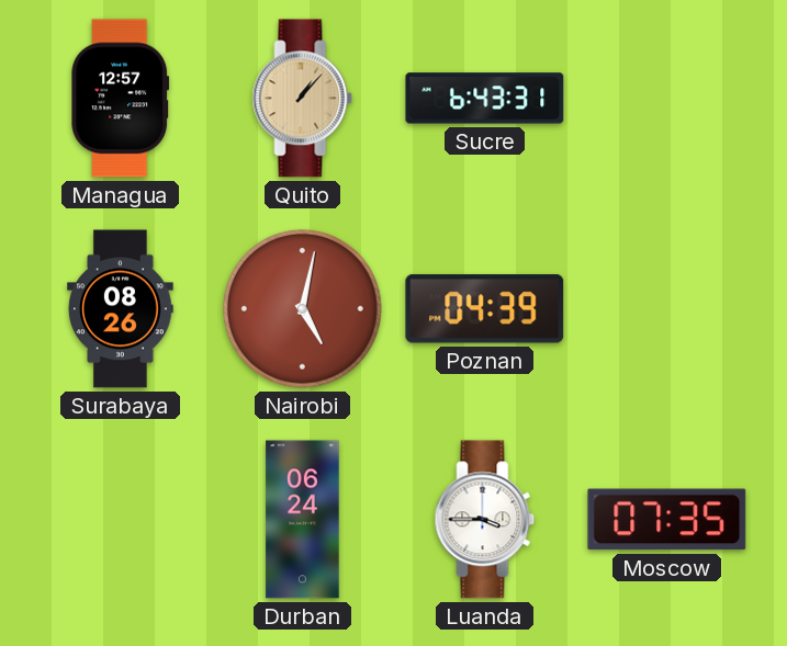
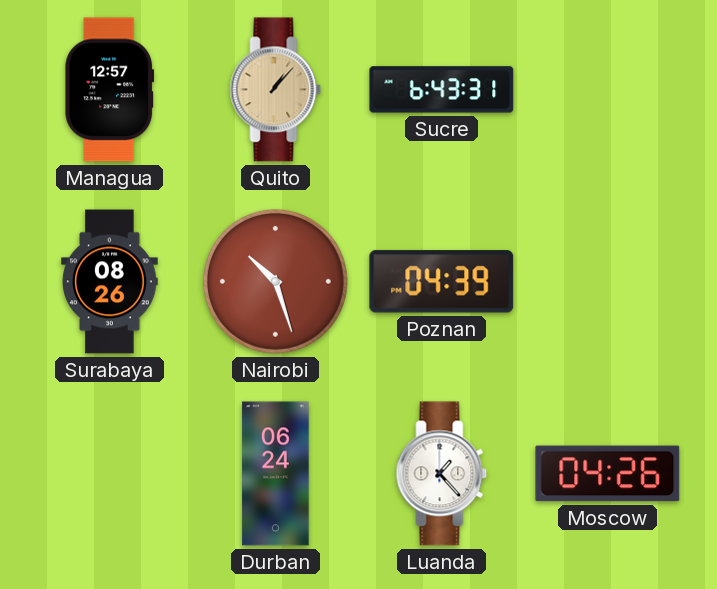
Nairobi: 5:02 -> 10:27
Luanda: 3:45 -> 1:23
Moscow: 07:35 -> 04:26
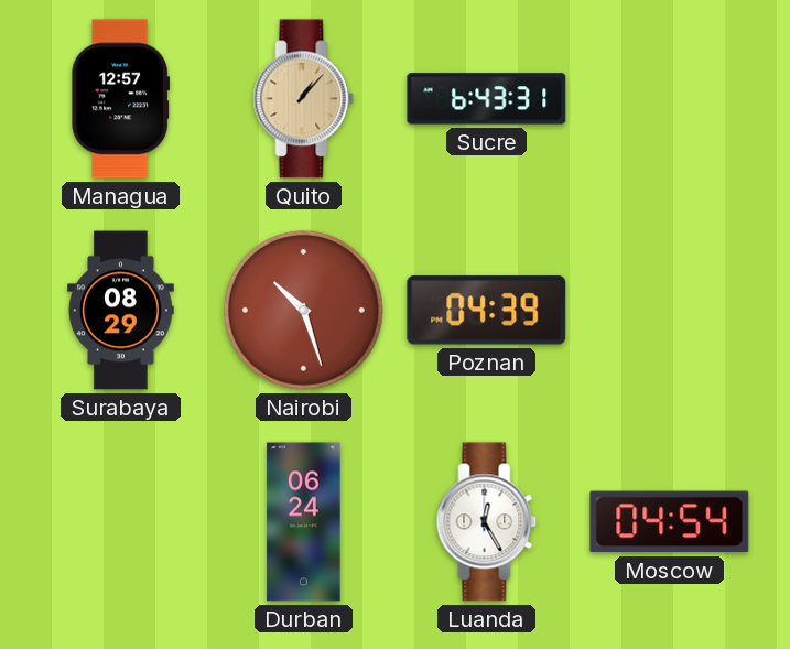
Surabaya: 08:26 -> 08:29
Luanda: 1:23 -> 12:25
Moscow: 04:26 -> 04:54
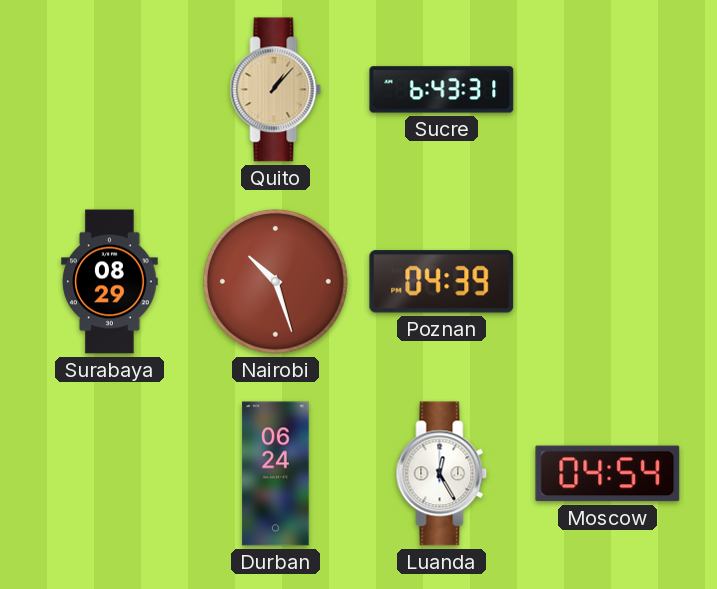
Managua: 12:57 -> none
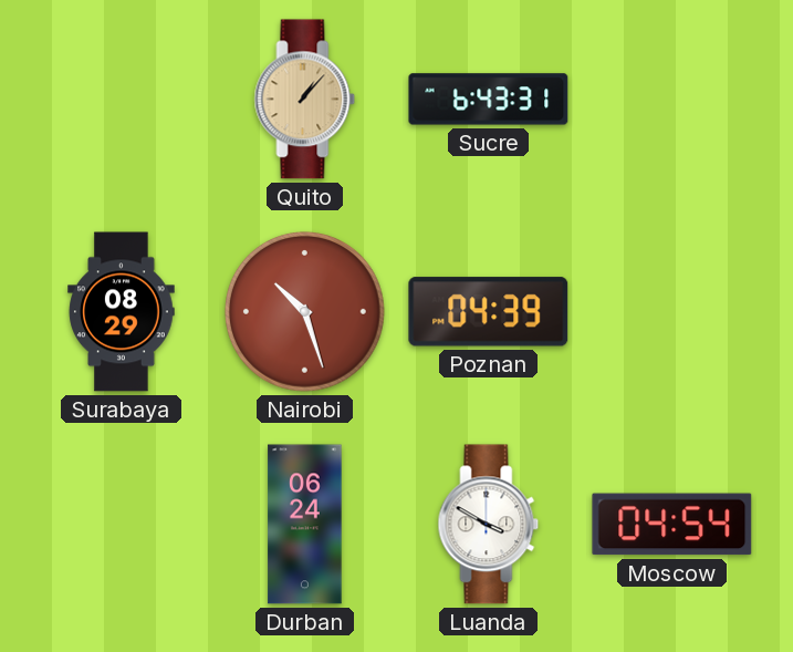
Luanda: 12:25 -> 3:50
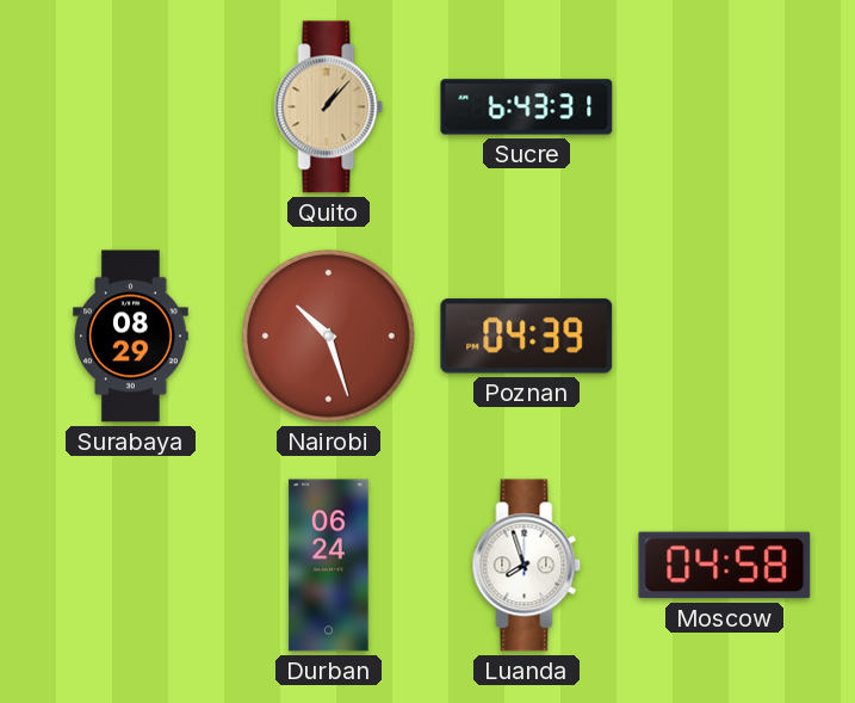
Luanda: 3:50 -> 7:57
Moscow: 04:54 -> 04:58
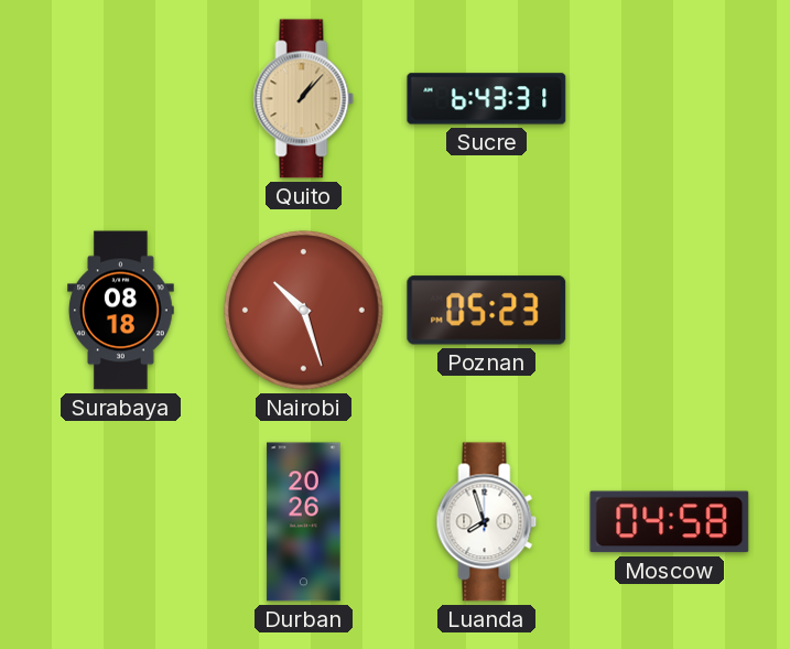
Surabaya: 08:29 -> 08:18
Poznan: 04:39 -> 05:23
Durban: 06:24 -> 20:26
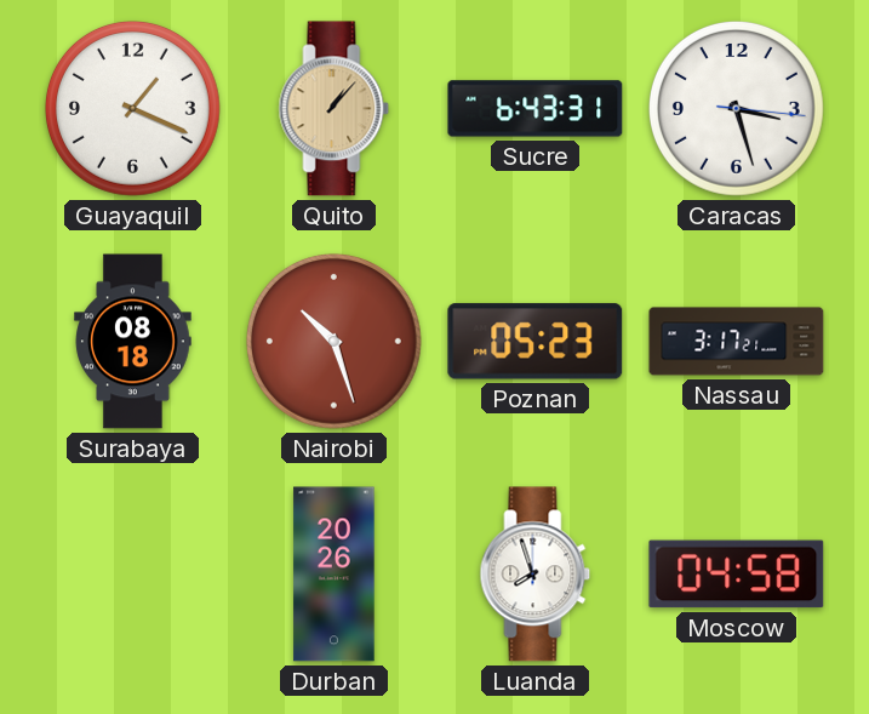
Guayaquil: none -> 1:19
Caracas: none -> 3:27
Nassau: none -> 3:17
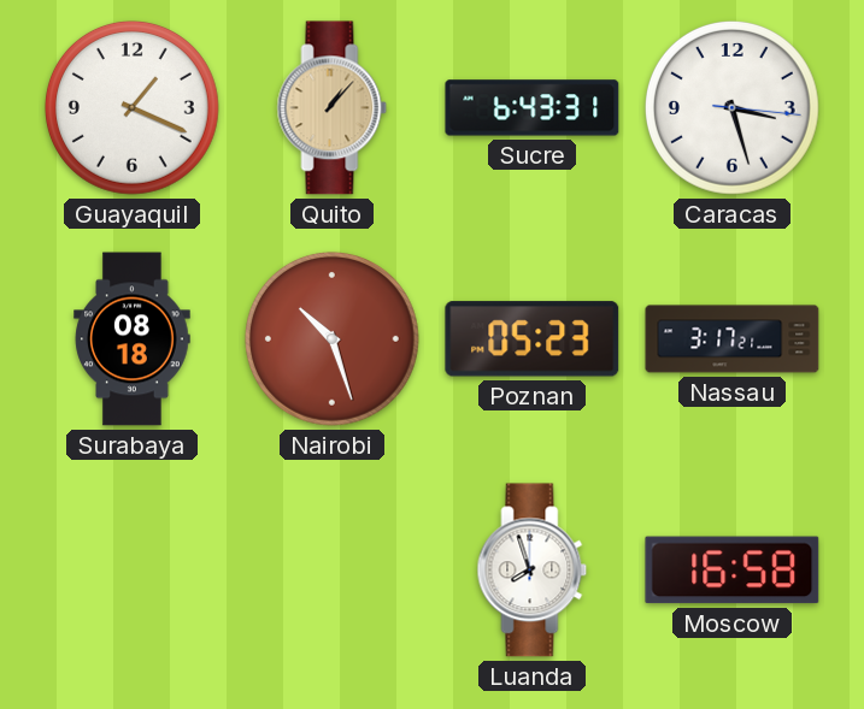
Durban: 20:26 -> none
Moscow: 04:58 -> 16:58
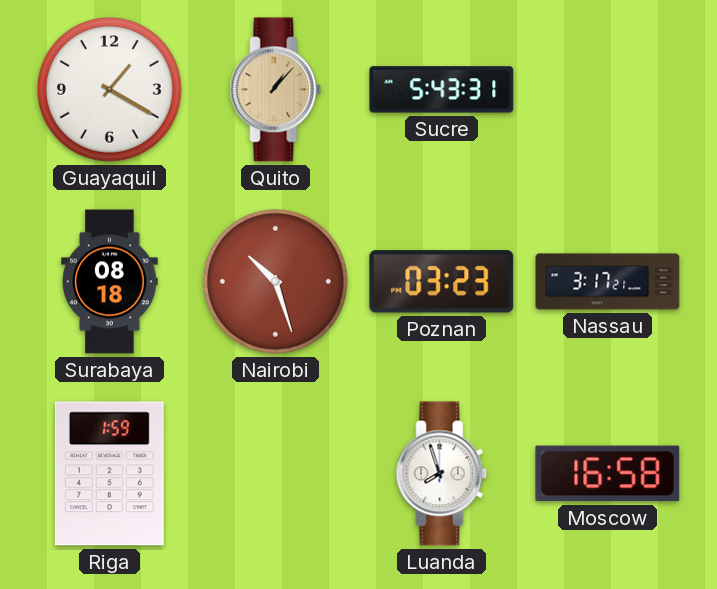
Guayaquil: 1:19 -> 1:20
Sucre: 6:43 -> 5:43
Caracas: 3:27 -> none
Poznan: 05:23 -> 03:23
Riga: none -> 1:59
